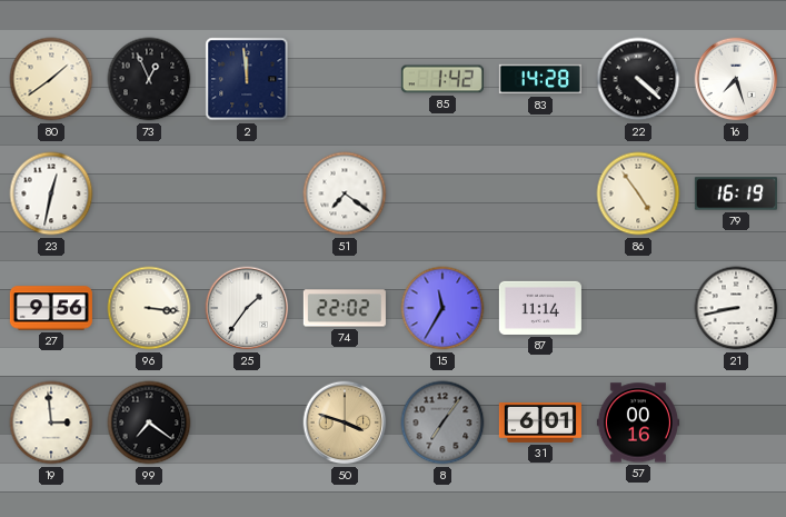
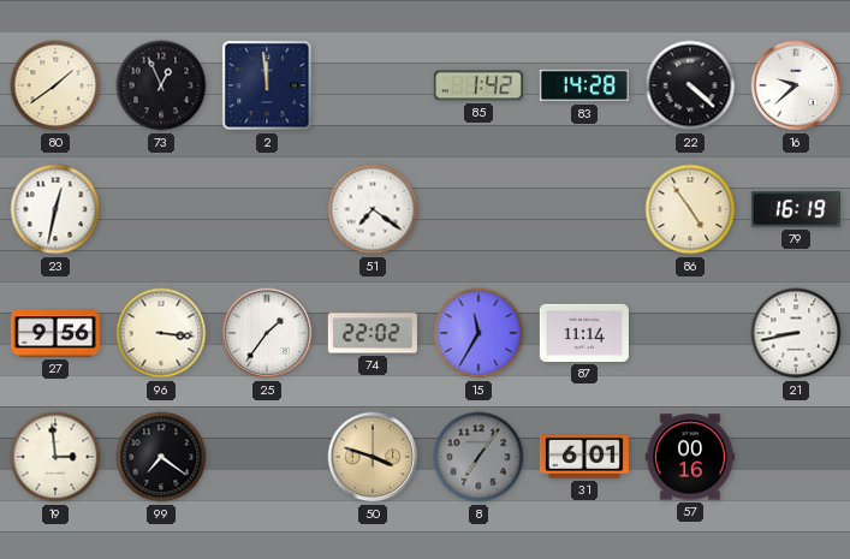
16: 7:27 -> 9:38
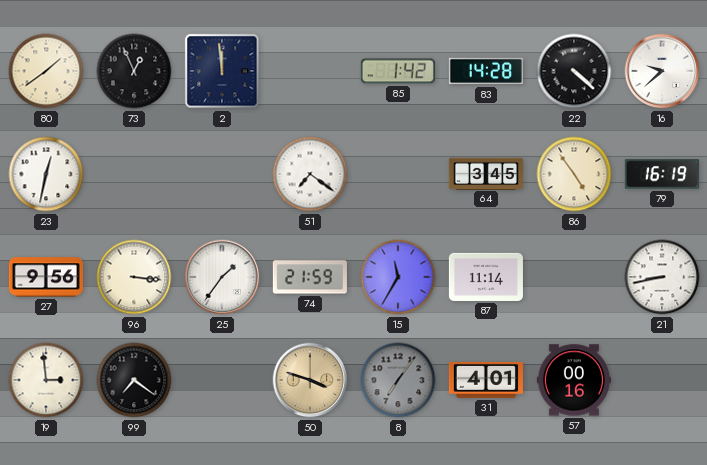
64: none -> 3:45
74: 22:02 -> 21:59
31: 6:01 -> 4:01
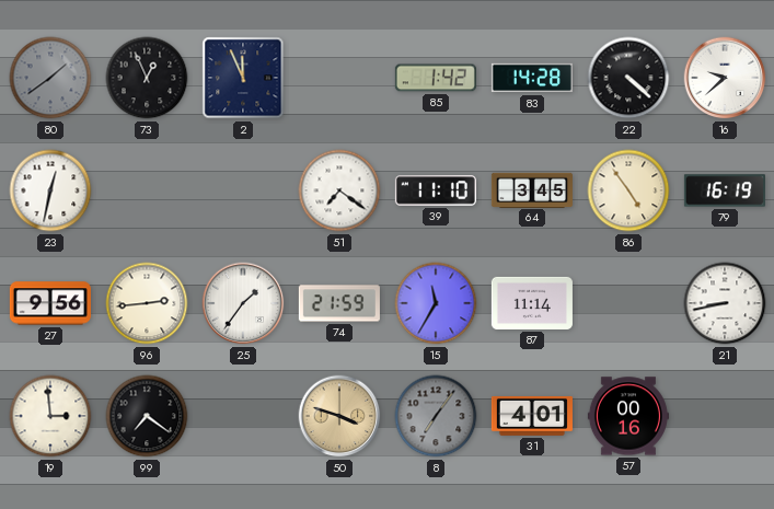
80 dial: cream -> grey
2: 11:59 -> 11:56
39: none -> 11:10
96: 3:16 -> 2:44
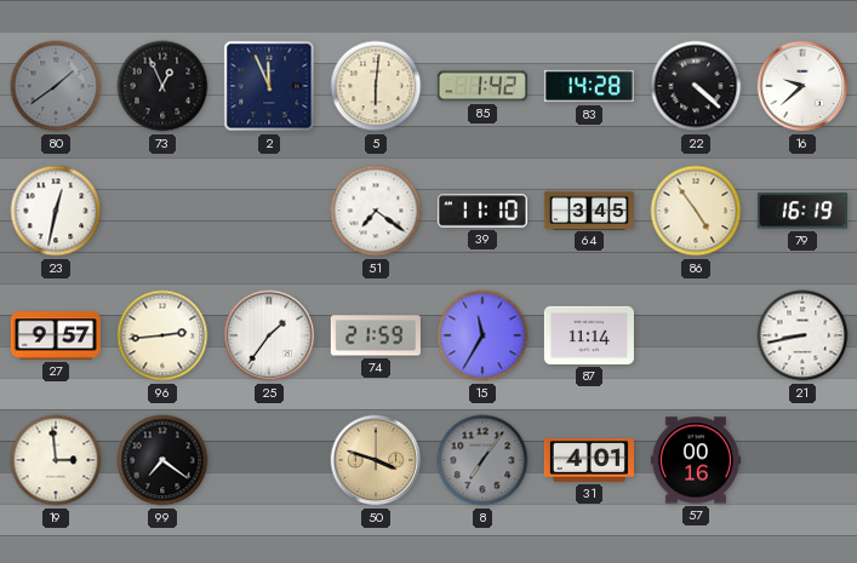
5: none -> 6:01
27: 9:56 -> 9:57
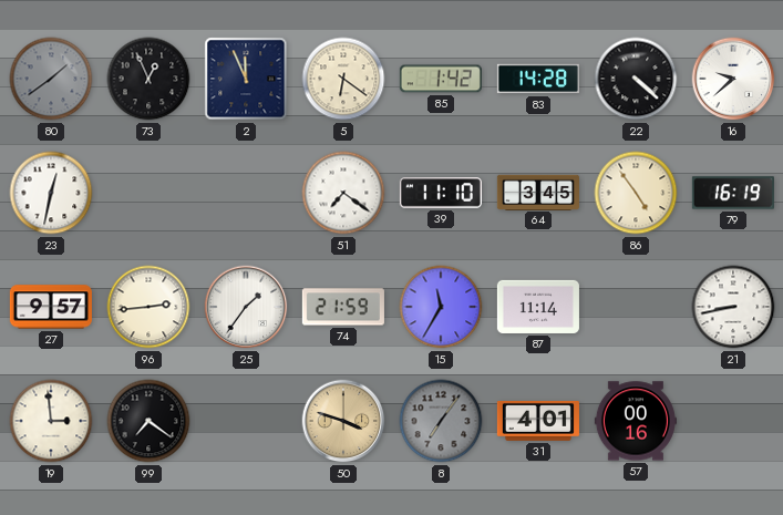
5: 6:01 -> 6:21
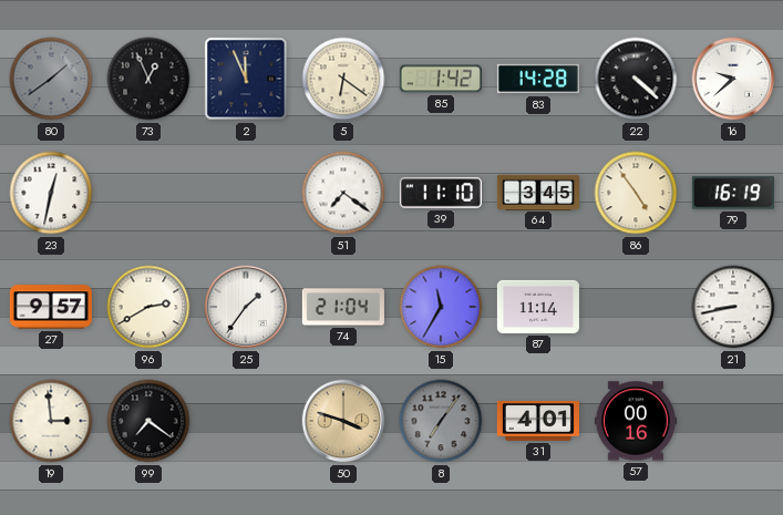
96: 2:44 -> 2:40
74: 21:59 -> 21:04
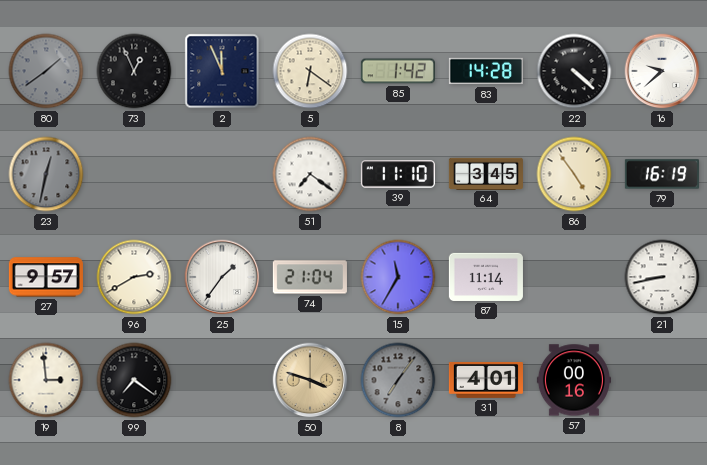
23 dial: white -> grey
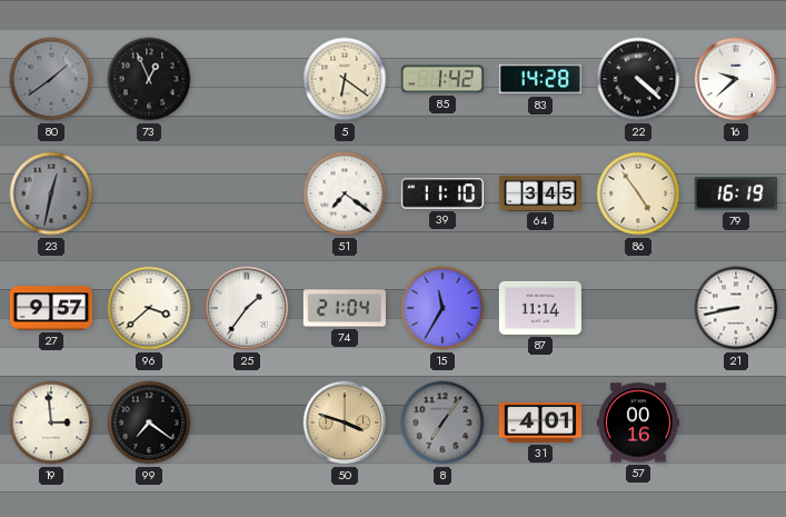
2: 11:56 -> none
96: 2:40 -> 3:38
